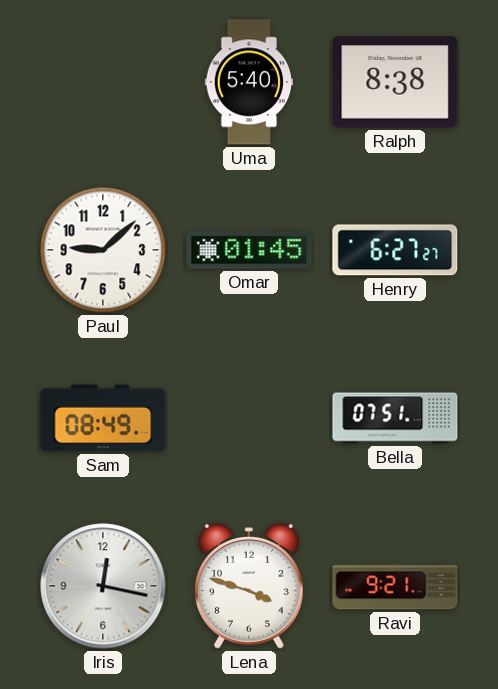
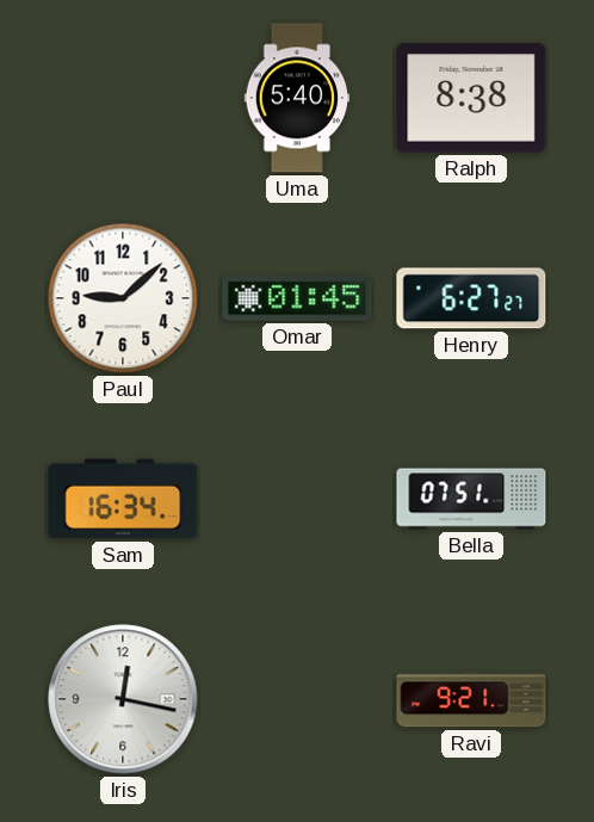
Sam: 08:49 -> 16:34
Lena: 3:48 -> none
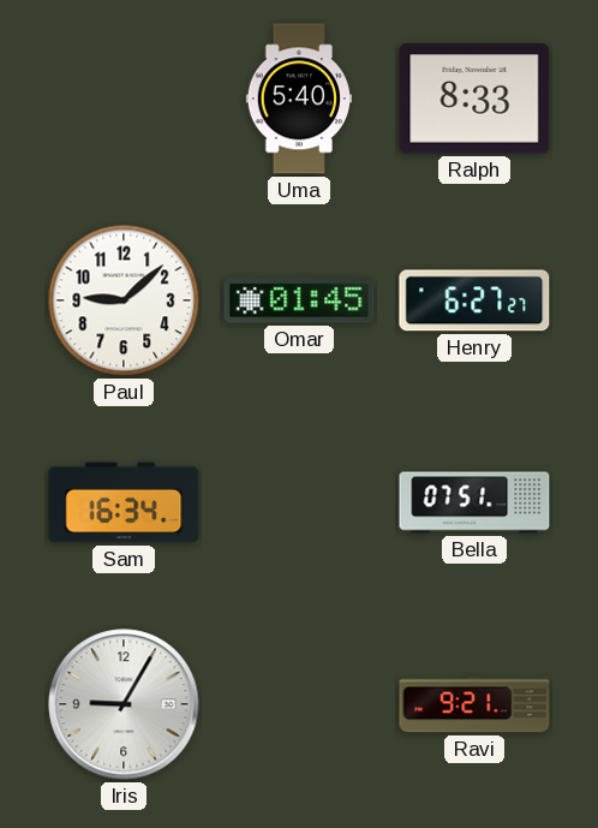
Ralph: 8:38 -> 8:33
Iris: 12:17 -> 9:05
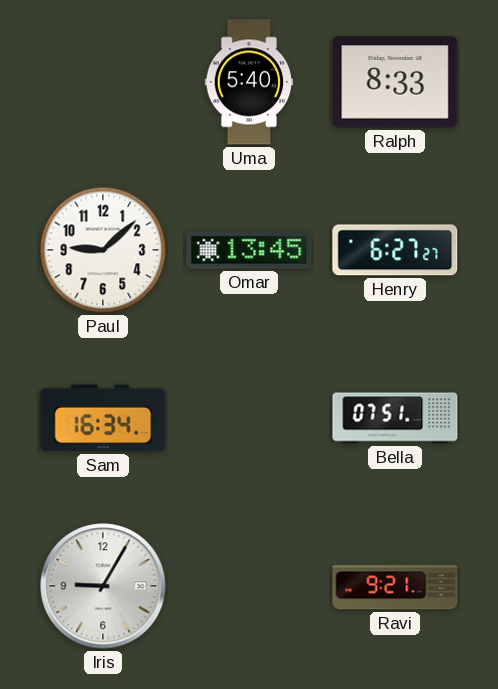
Omar: 01:45 -> 13:45
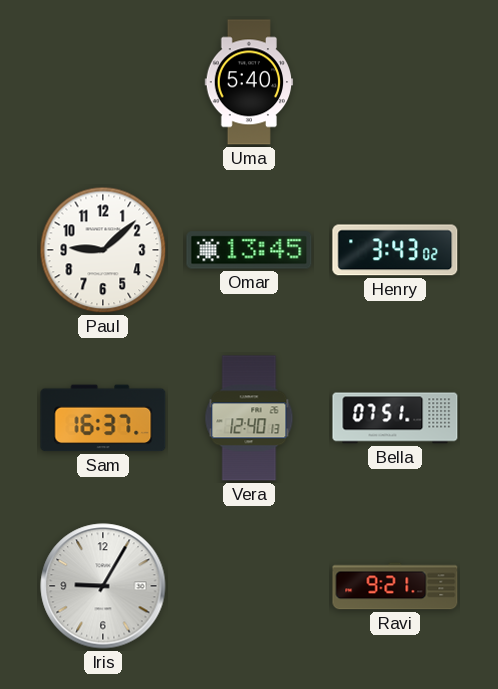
Ralph: 8:33 -> none
Henry: 6:27 -> 3:43
Sam: 16:34 -> 16:37
Vera: none -> 12:40
